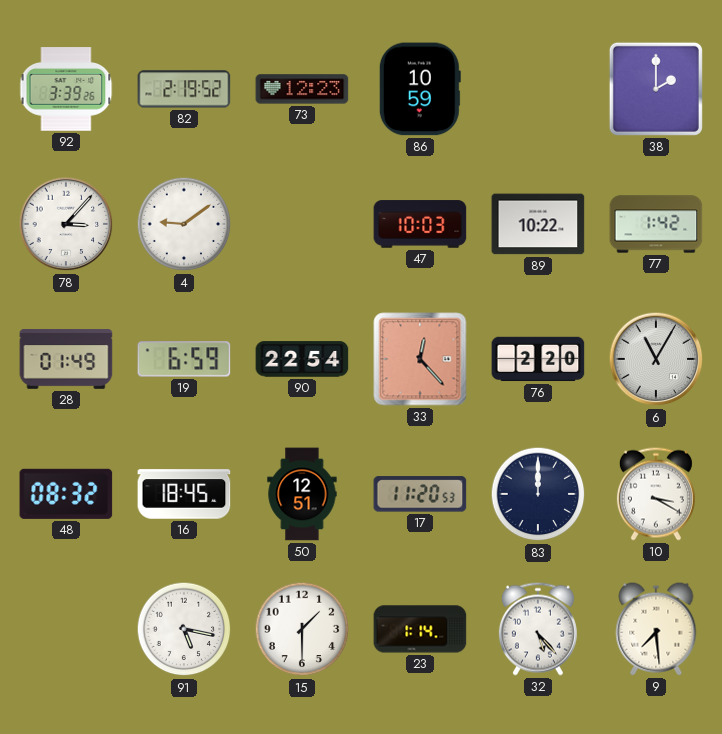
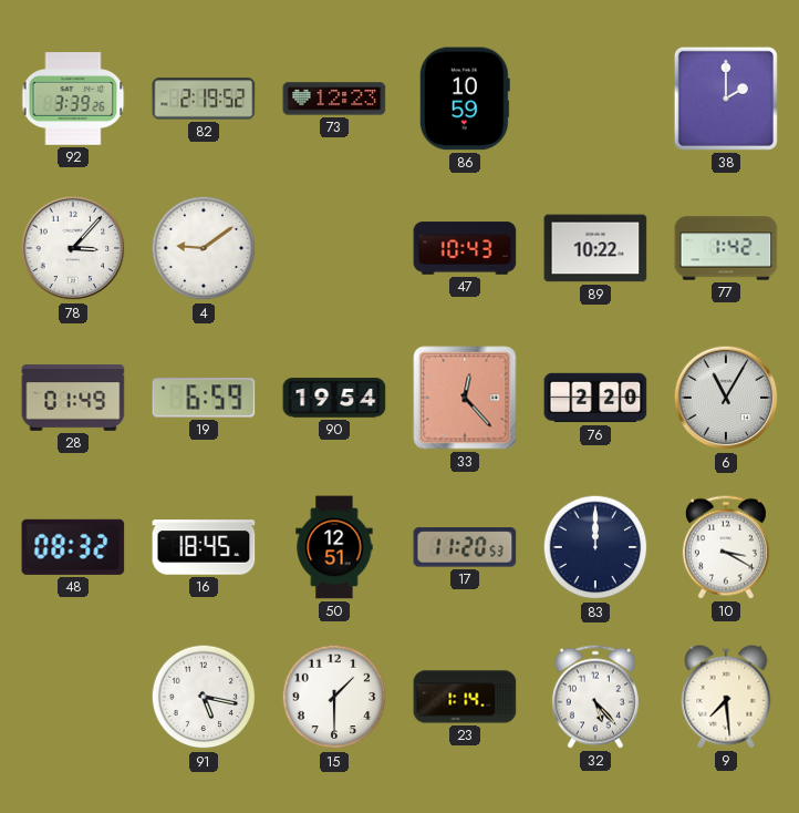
47: 10:03 -> 10:43
90: 22:54 -> 19:54
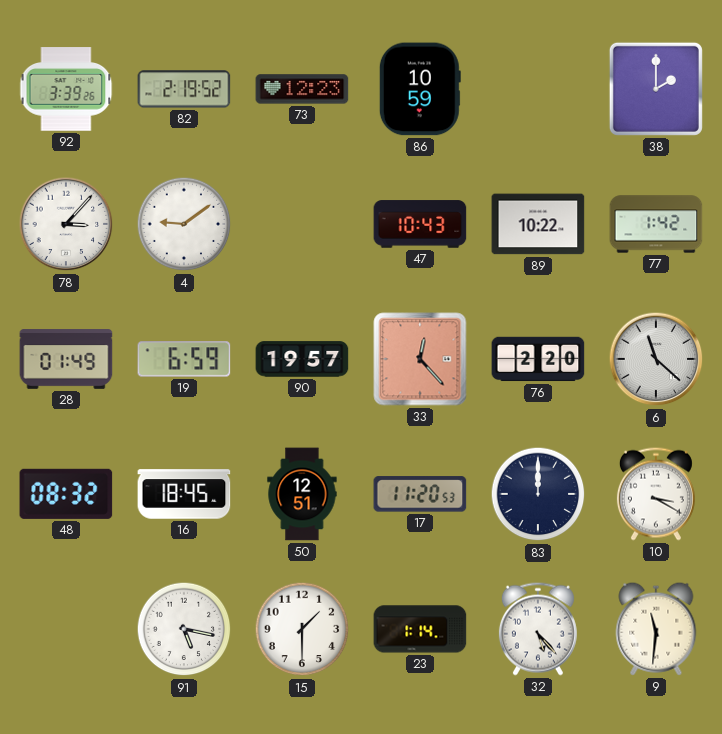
90: 19:54 -> 19:57
6: 11:05 -> 11:22
9: 7:29 -> 11:31
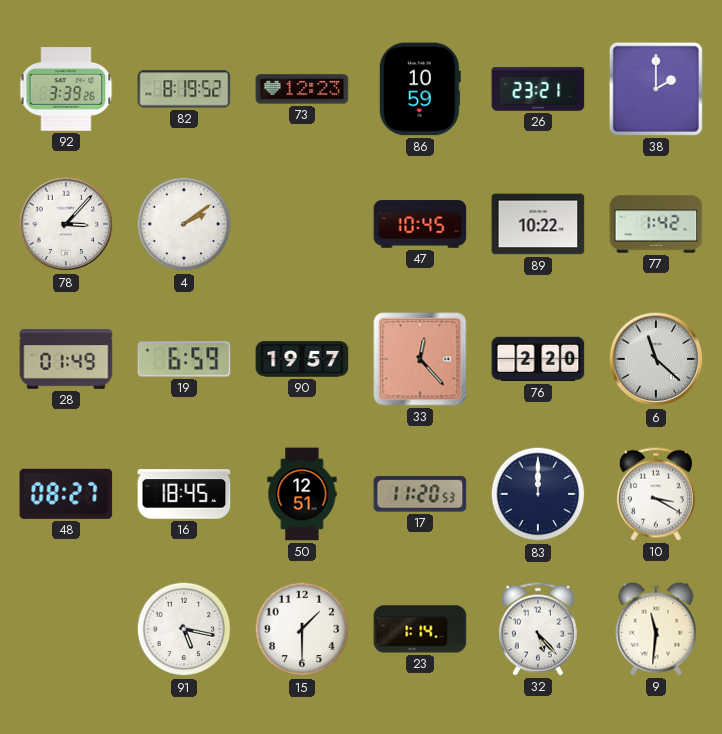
82: 2:19 -> 8:19
26: none -> 23:21
4: 9:09 -> 2:09
47: 10:43 -> 10:45
48: 08:32 -> 08:27
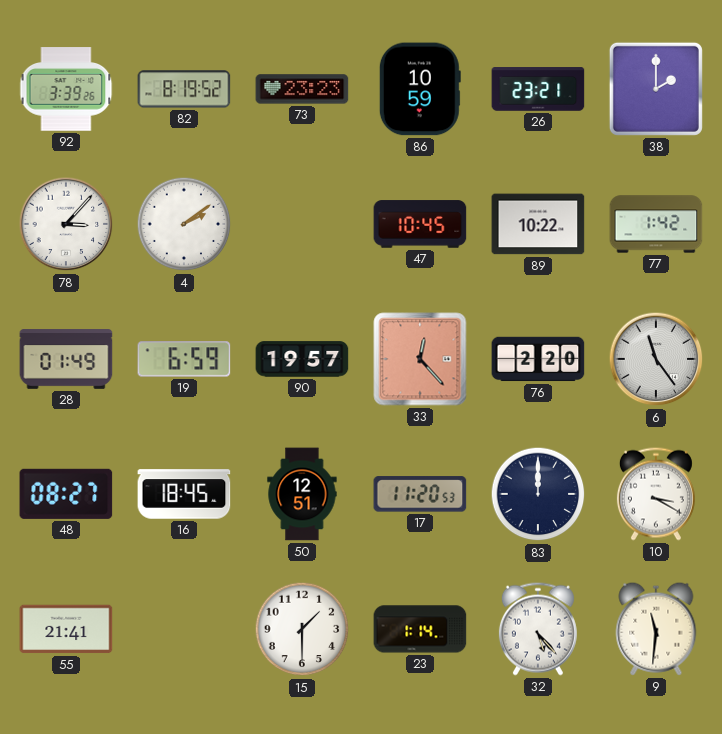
73: 12:23 -> 23:23
6: 11:22 -> 11:24
55: none -> 21:41
91: 5:17 -> none
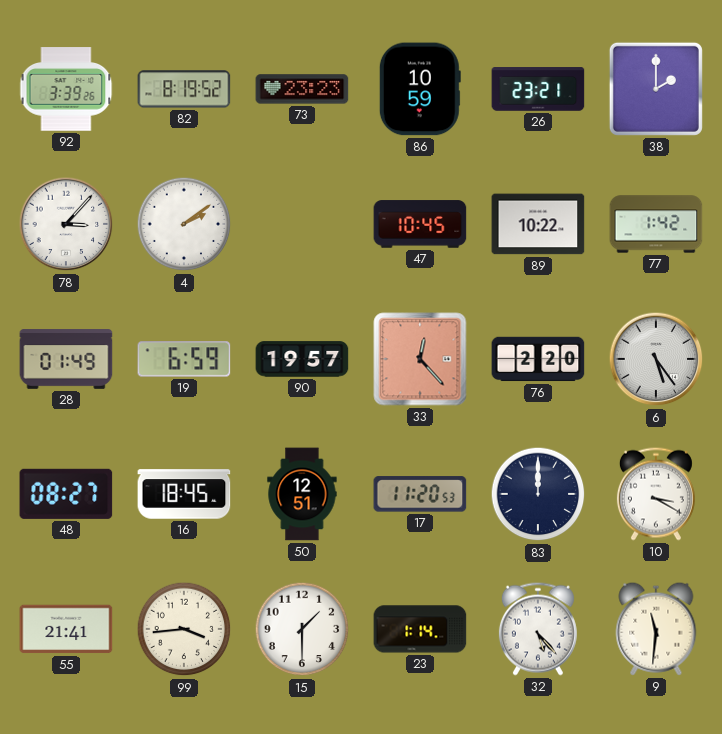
6: 11:24 -> 5:24
99: none -> 3:44
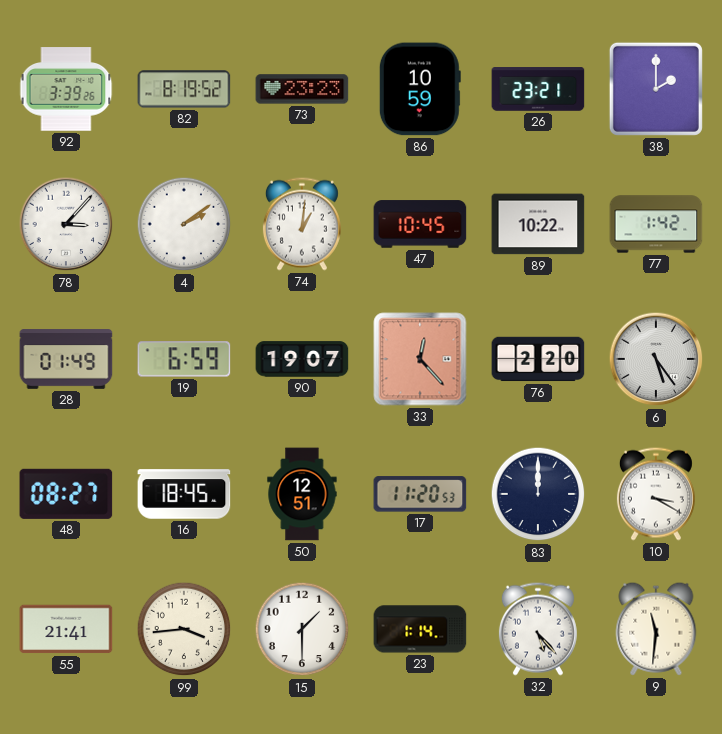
74: none -> 1:01
90: 19:57 -> 19:07
